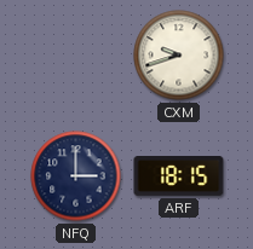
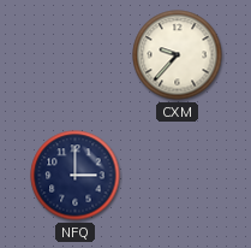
CXM: 9:42 -> 9:37
ARF: 18:15 -> none
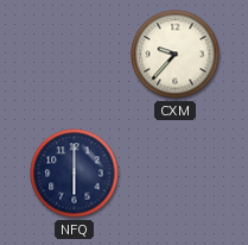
NFQ: 3:00 -> 6:00
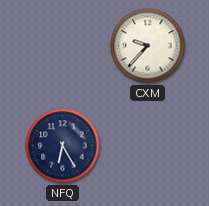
NFQ: 6:00 -> 6:25
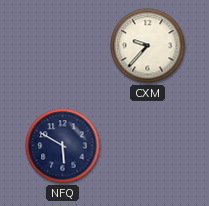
NFQ: 6:25 -> 5:50
